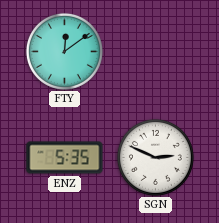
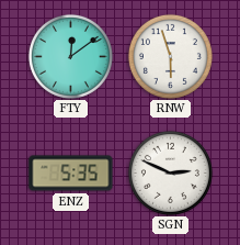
RNW: none -> 5:57
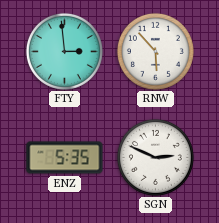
FTY: 12:09 -> 2:59
RNW: 5:57 -> 5:53
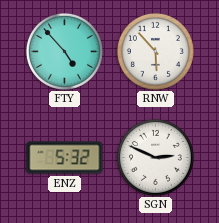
FTY: 2:59 -> 4:53
ENZ: 5:35 -> 5:32
